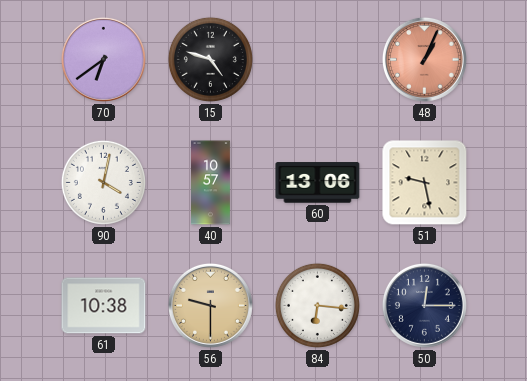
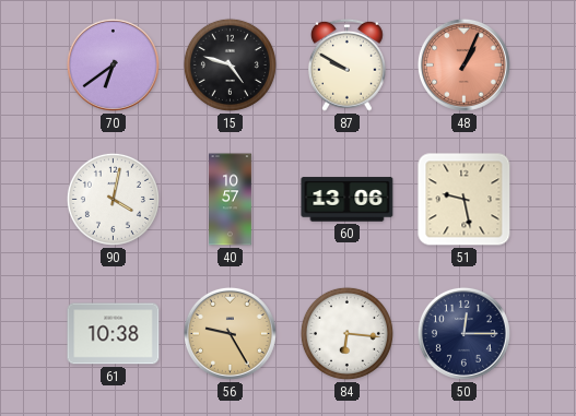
87: none -> 9:50
56: 9:30 -> 9:25
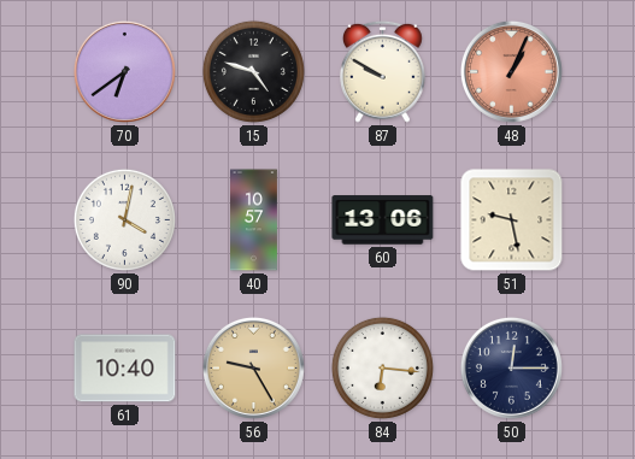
61: 10:38 -> 10:40
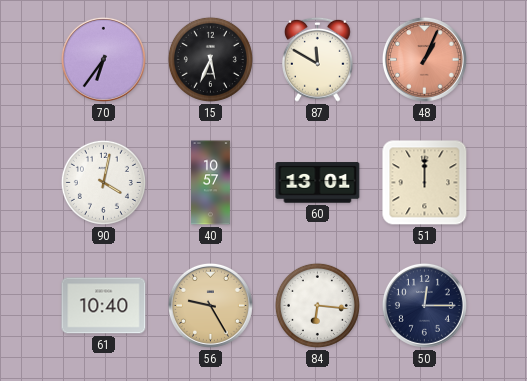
70: 6:39 -> 6:36
15: 4:48 -> 5:34
87: 9:50 -> 11:50
60: 13:06 -> 13:01
51: 9:28 -> 12:00
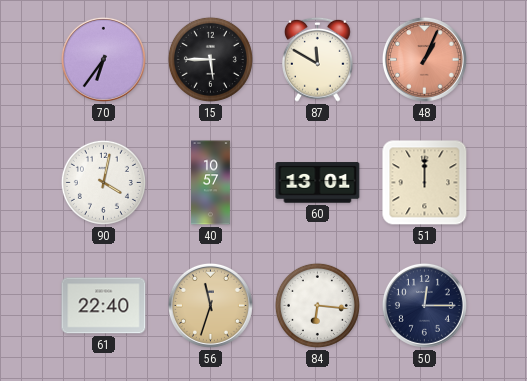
15: 5:34 -> 5:45
61: 10:40 -> 22:40
56: 9:25 -> 11:33
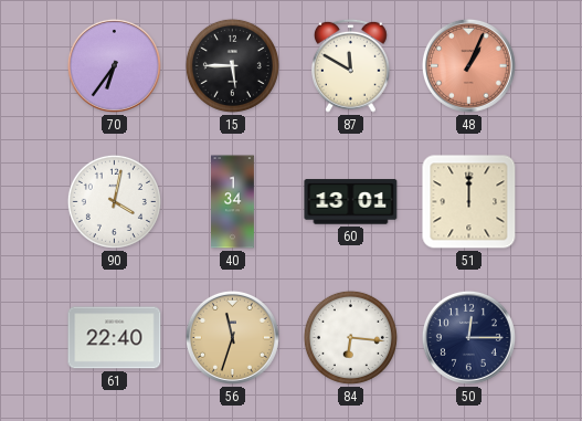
40: 10:57 -> 1:34
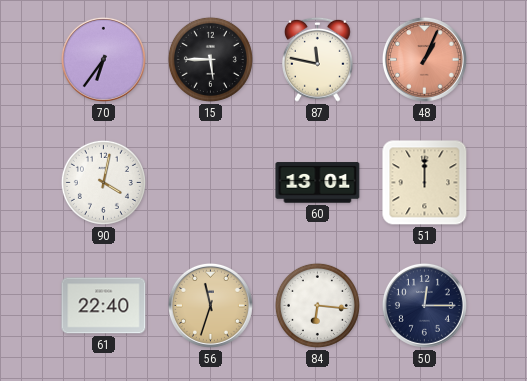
87: 11:50 -> 11:47
40: 1:34 -> none
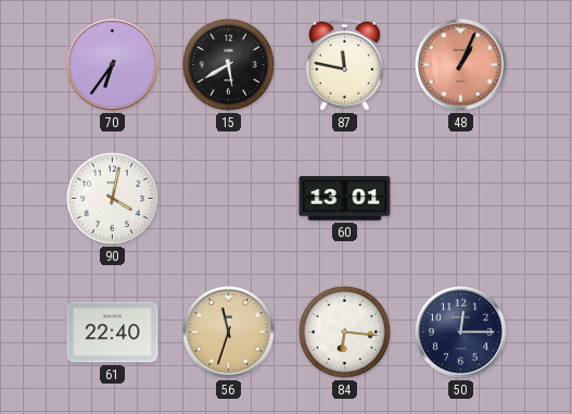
15: 5:45 -> 5:40
51: 12:00 -> none
